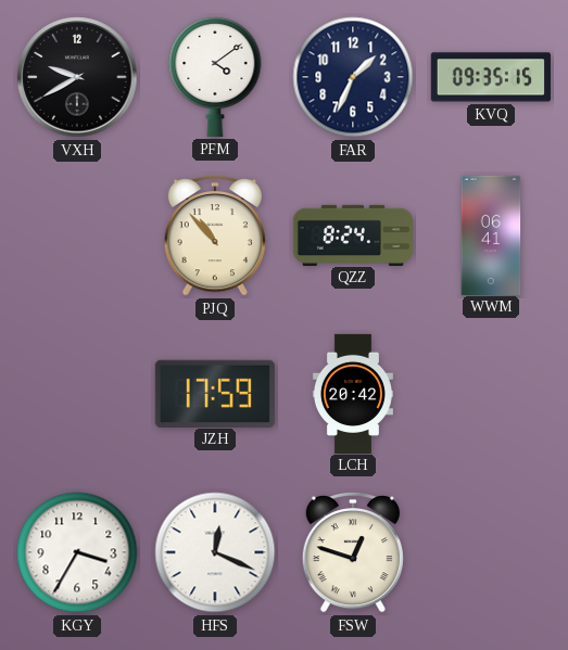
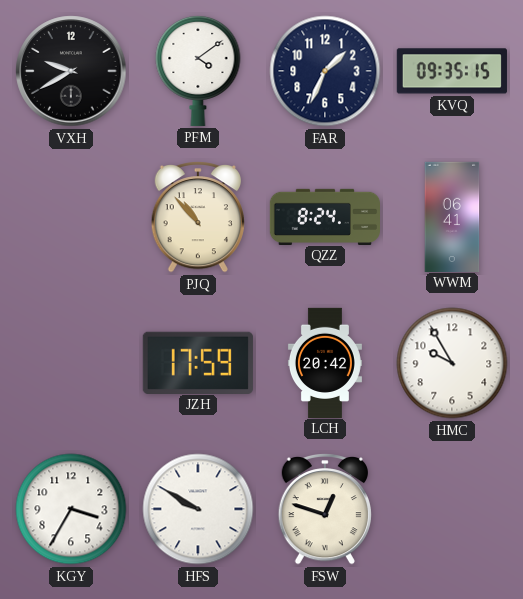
HMC: none -> 9:55
HFS: 12:19 -> 9:50
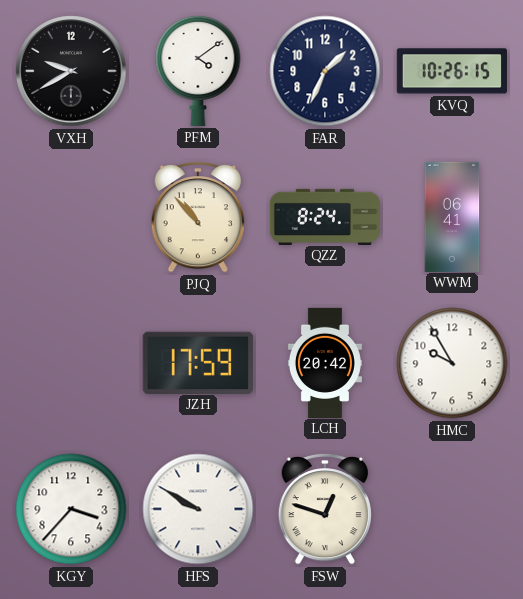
KVQ: 09:35 -> 10:26
KGY: 3:35 -> 3:37
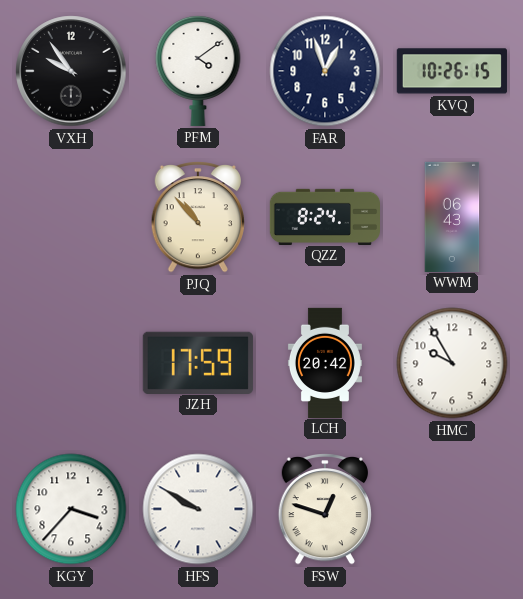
VXH: 9:40 -> 9:54
FAR: 1:34 -> 12:57
WWM: 06:41 -> 06:43
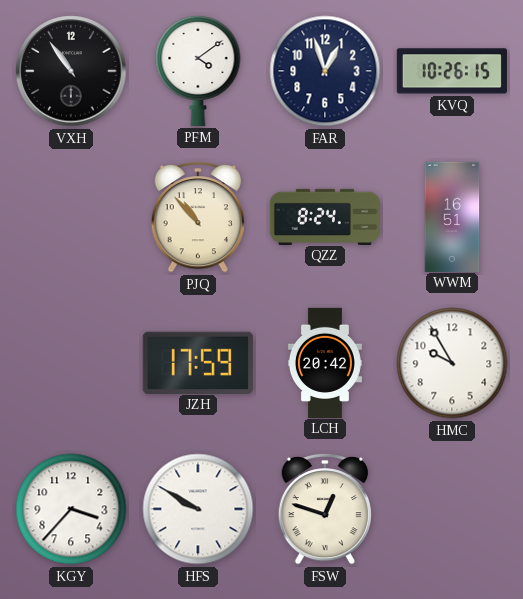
VXH: 9:54 -> 10:54
WWM: 06:43 -> 16:51
